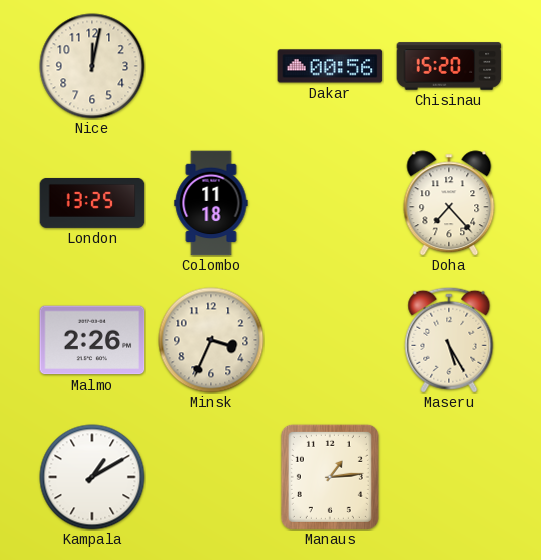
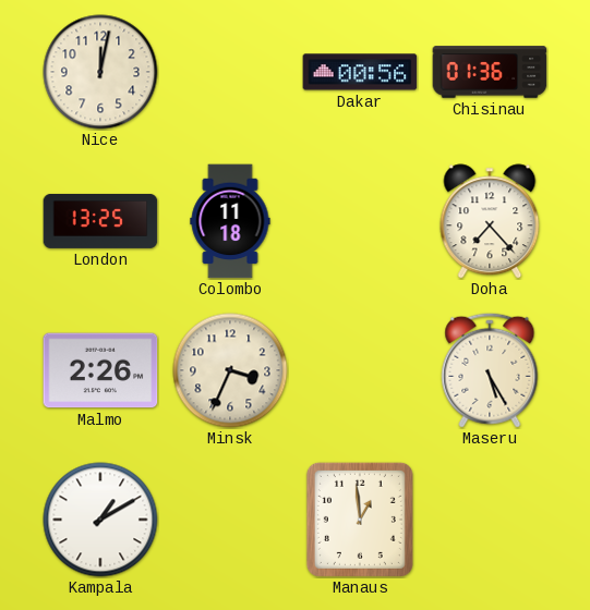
Chisinau: 15:20 -> 01:36
Manaus: 1:14 -> 12:59
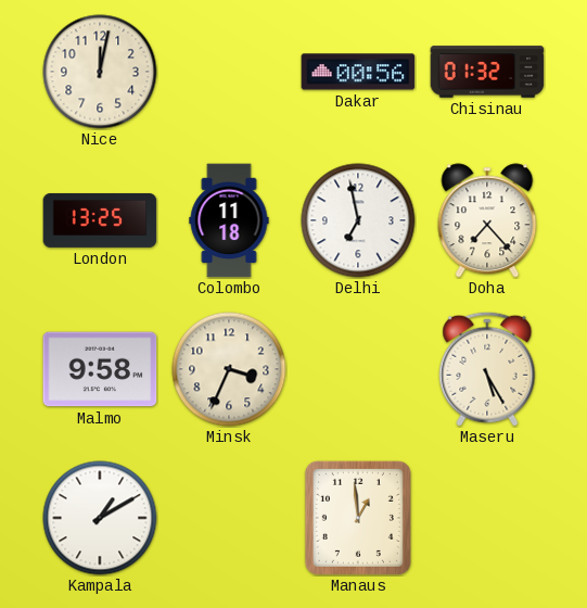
Chisinau: 01:36 -> 01:32
Delhi: none -> 6:58
Malmo: 2:26 -> 9:58
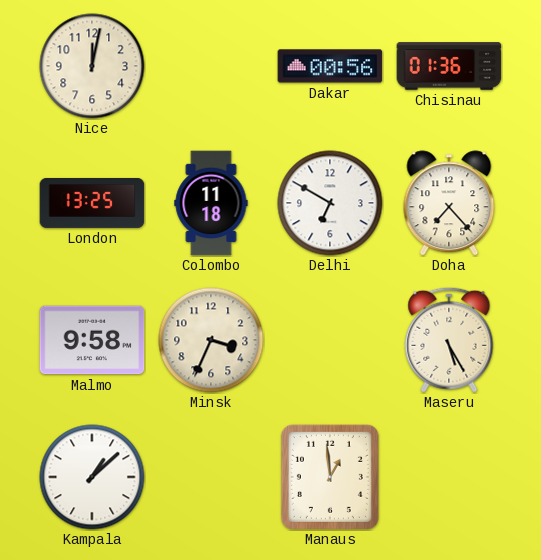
Chisinau: 01:32 -> 01:36
Delhi: 6:58 -> 6:50
Kampala: 1:10 -> 1:08
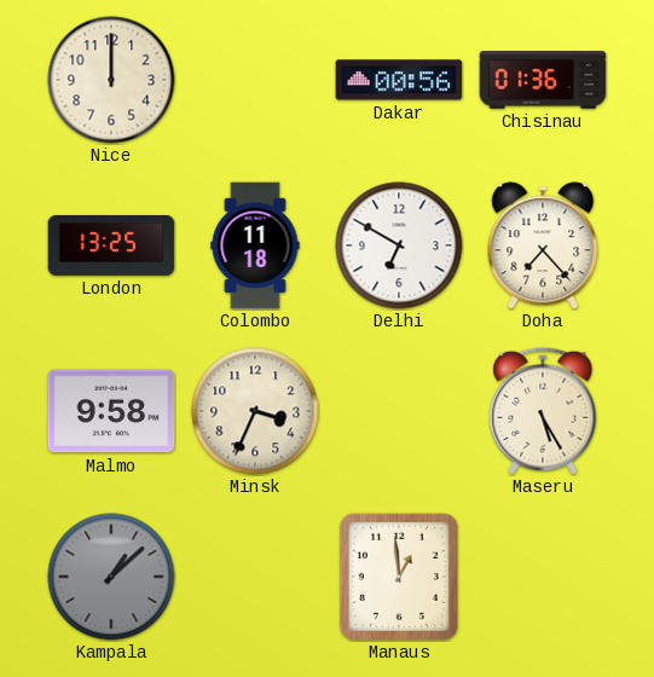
Nice: 12:02 -> 12:00
Kampala dial: white -> grey
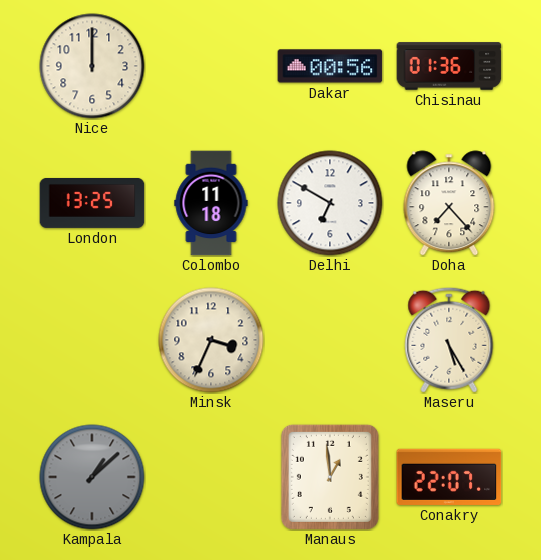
Malmo: 9:58 -> none
Conakry: none -> 22:07
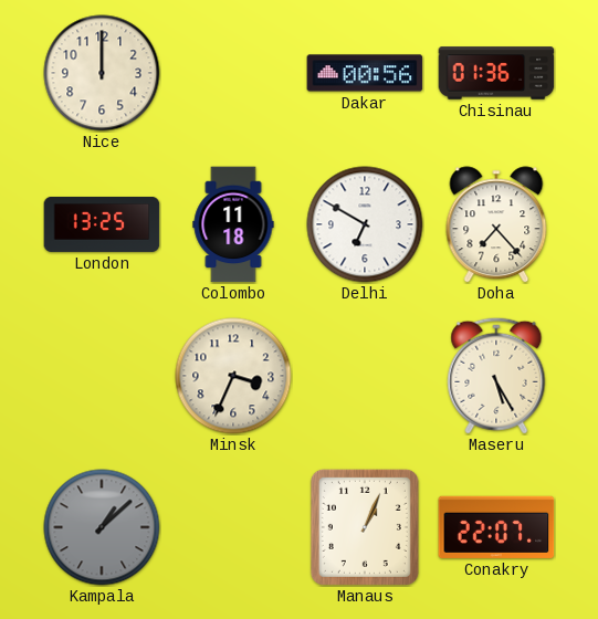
Manaus: 12:59 -> 1:04
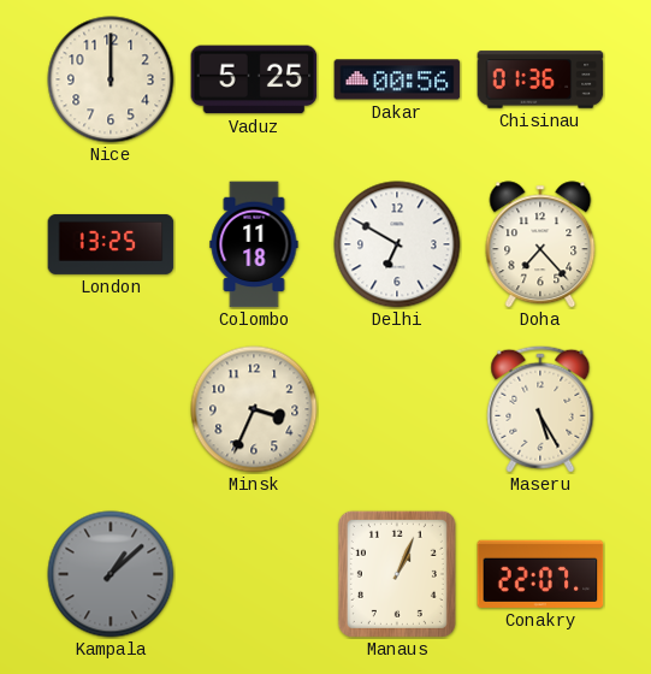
Vaduz: none -> 5:25
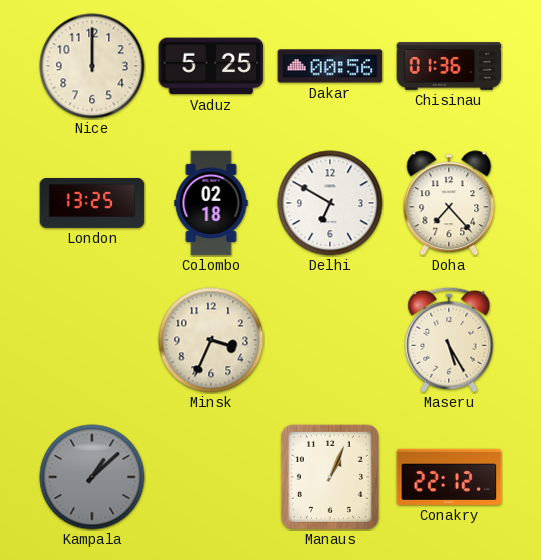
Colombo: 11:18 -> 02:18
Conakry: 22:07 -> 22:12
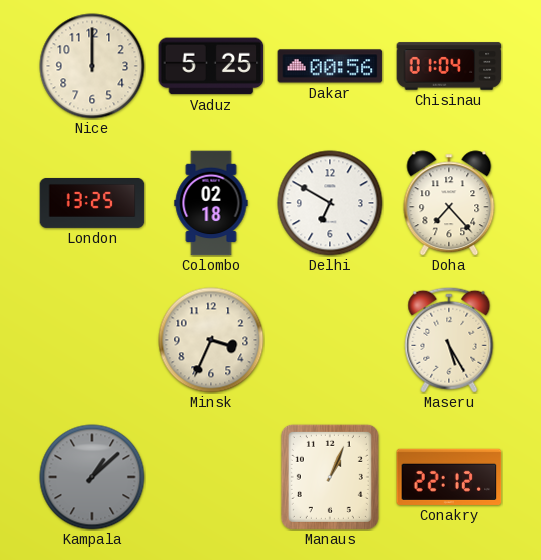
Chisinau: 01:36 -> 01:04
